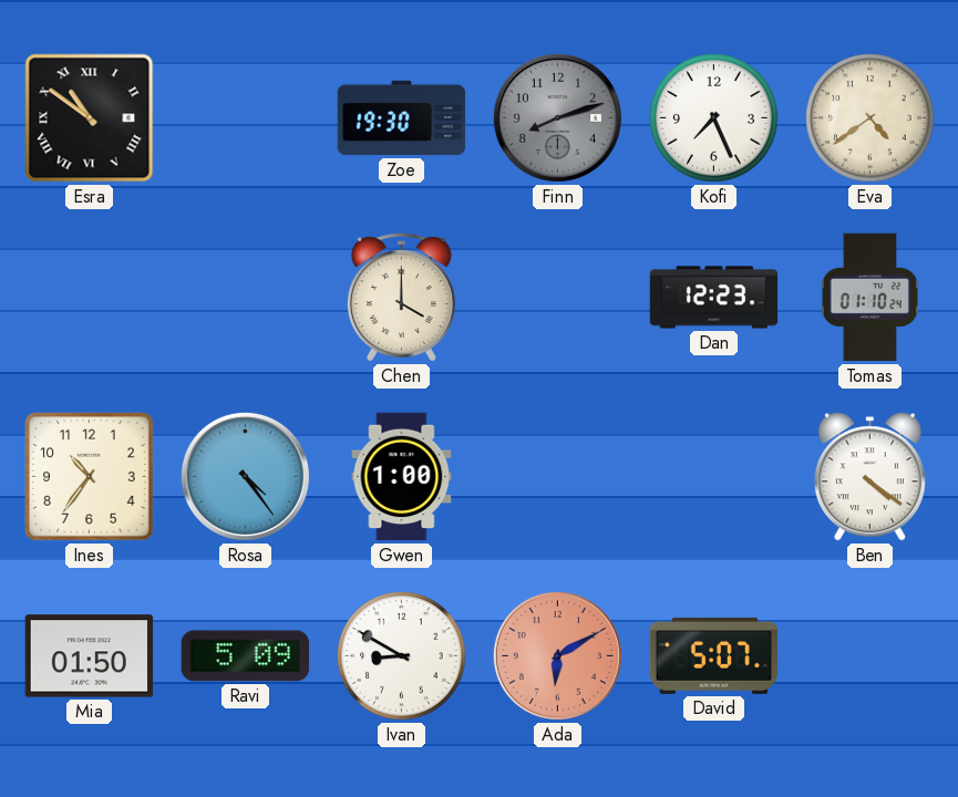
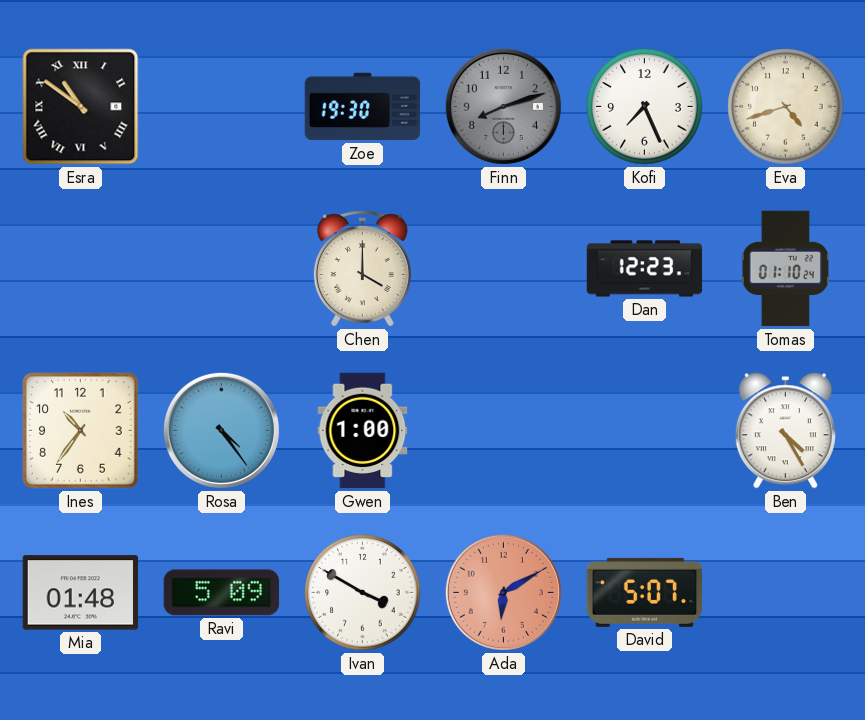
Eva: 4:39 -> 4:42
Ben: 4:21 -> 4:25
Mia: 01:50 -> 01:48
Ivan: 8:50 -> 3:50
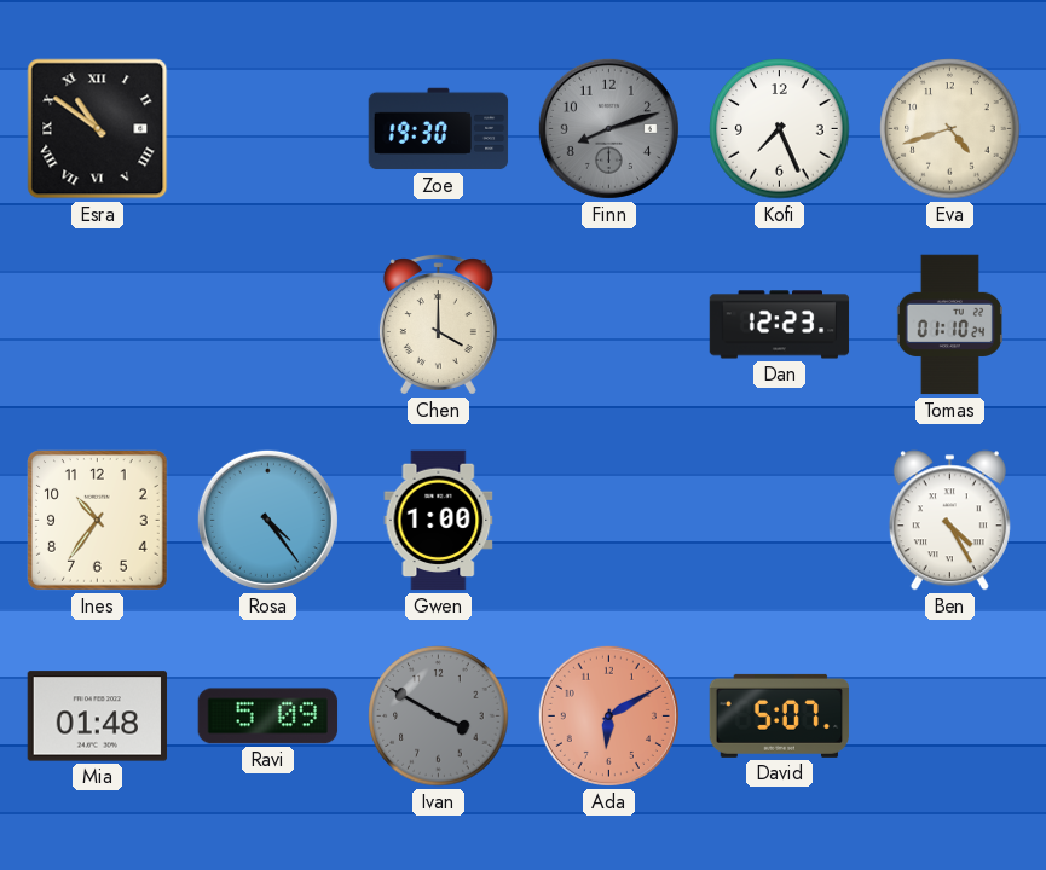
Ivan dial: white -> grey
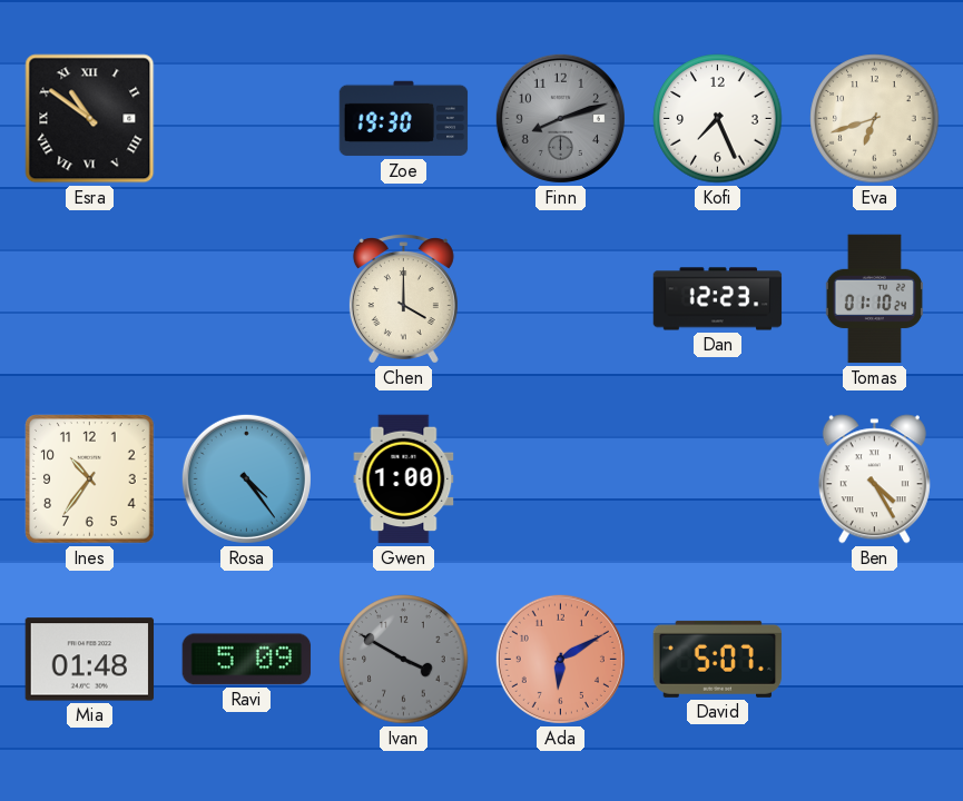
Eva: 4:42 -> 6:42
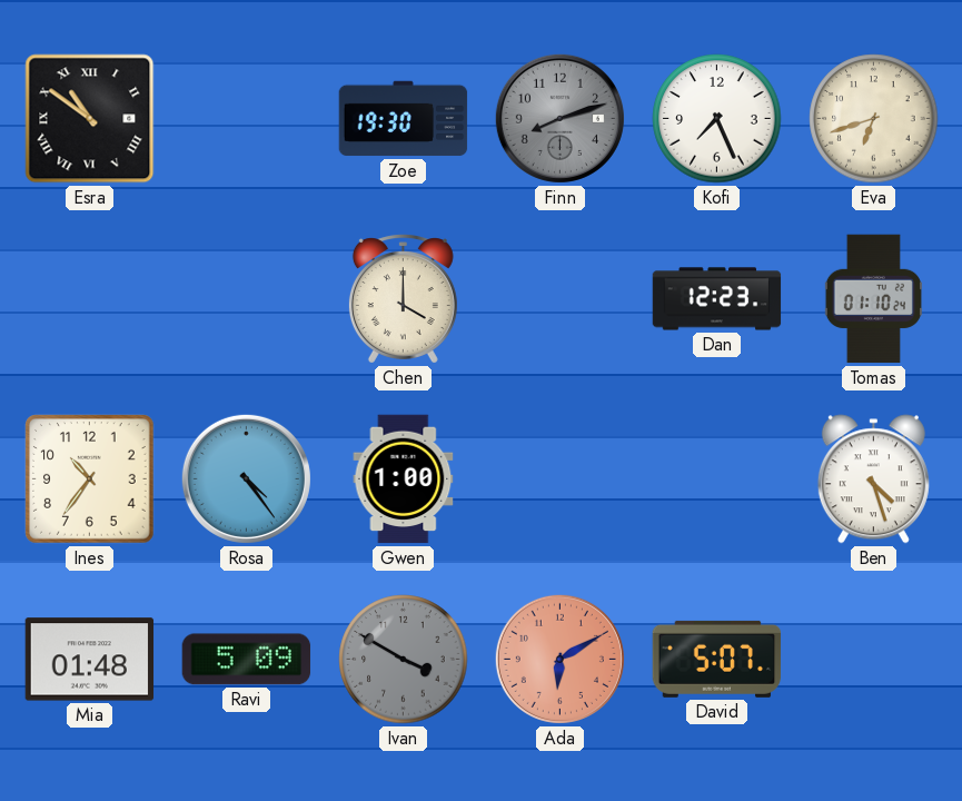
Ben: 4:25 -> 4:27
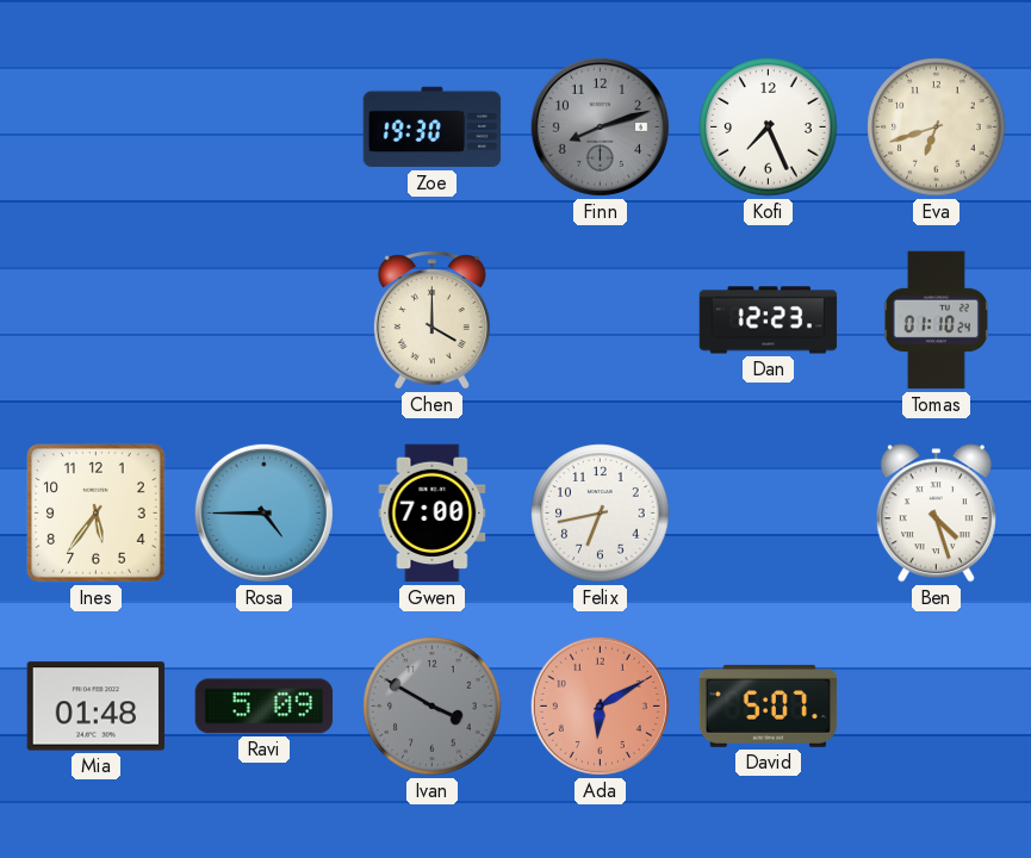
Esra: 10:51 -> none
Ines: 10:36 -> 5:36
Rosa: 4:24 -> 4:45
Gwen: 1:00 -> 7:00
Felix: none -> 6:43
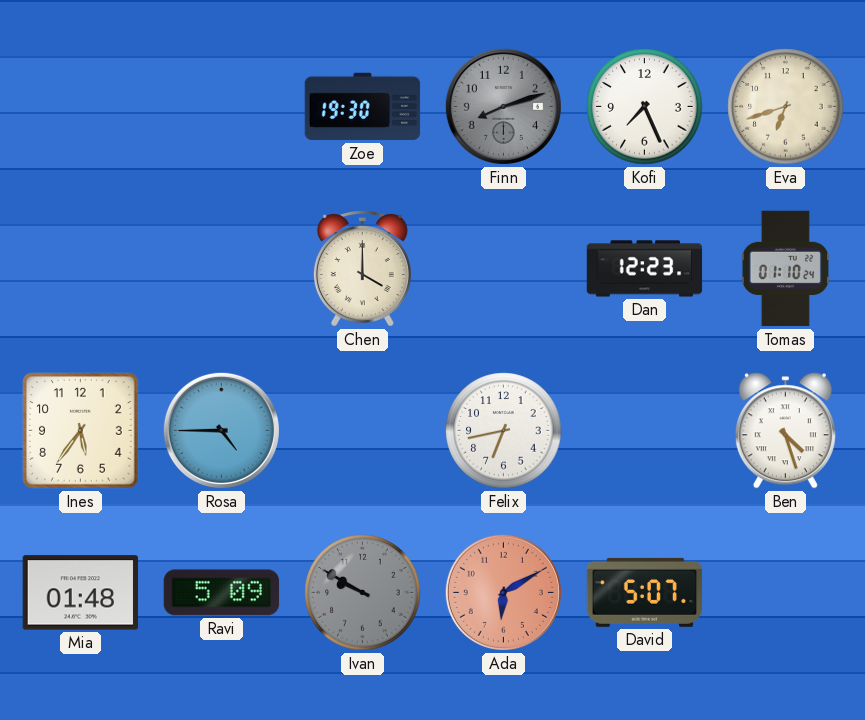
Gwen: 7:00 -> none
Ivan: 3:50 -> 9:50
